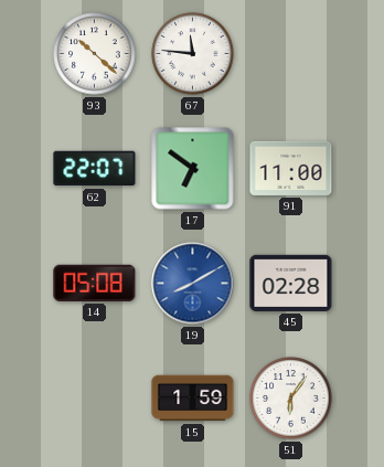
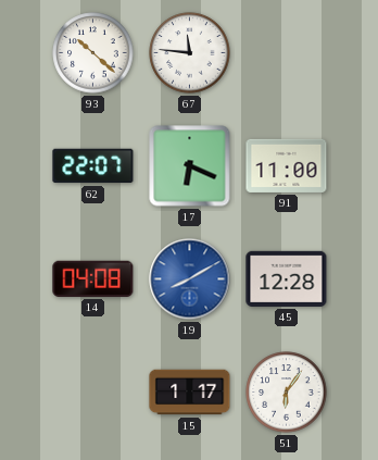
17: 6:51 -> 6:19
14: 05:08 -> 04:08
45: 02:28 -> 12:28
15: 1:59 -> 1:17
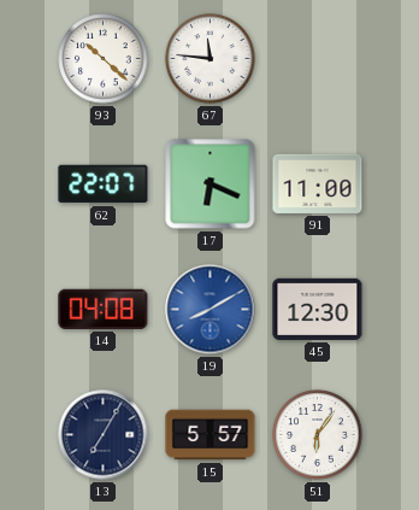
45: 12:28 -> 12:30
13: none -> 7:05
15: 1:17 -> 5:57
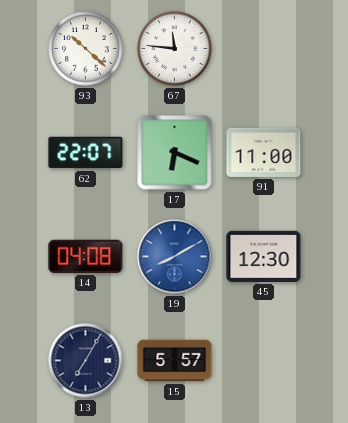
51: 6:06 -> none
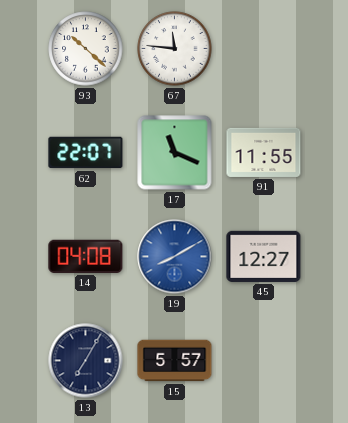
17: 6:19 -> 11:19
91: 11:00 -> 11:55
45: 12:30 -> 12:27
